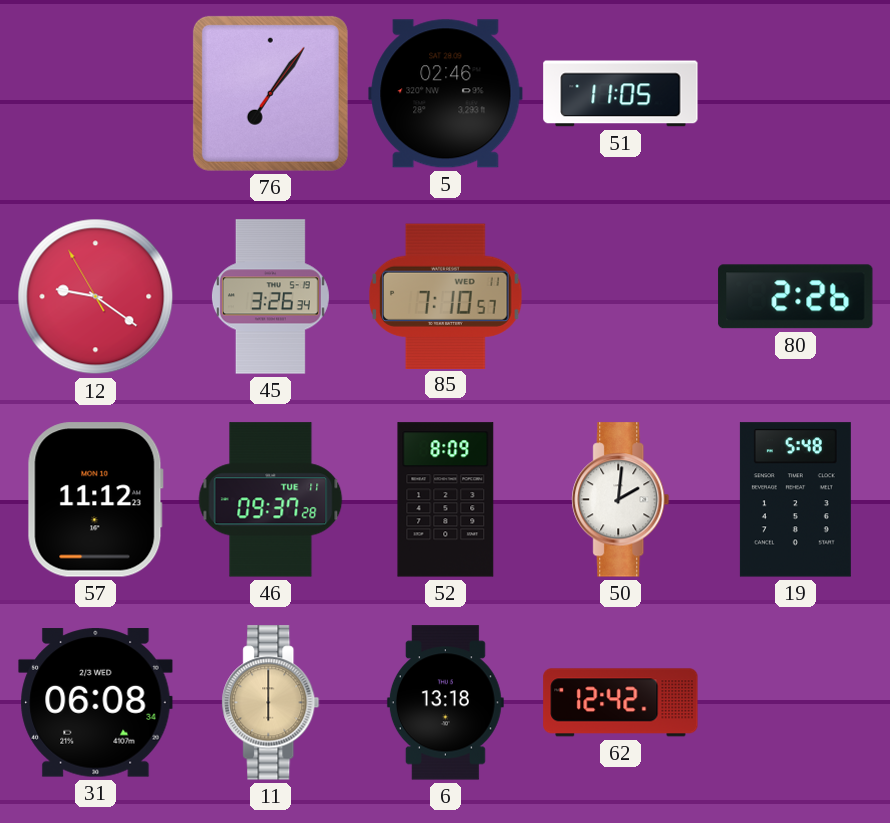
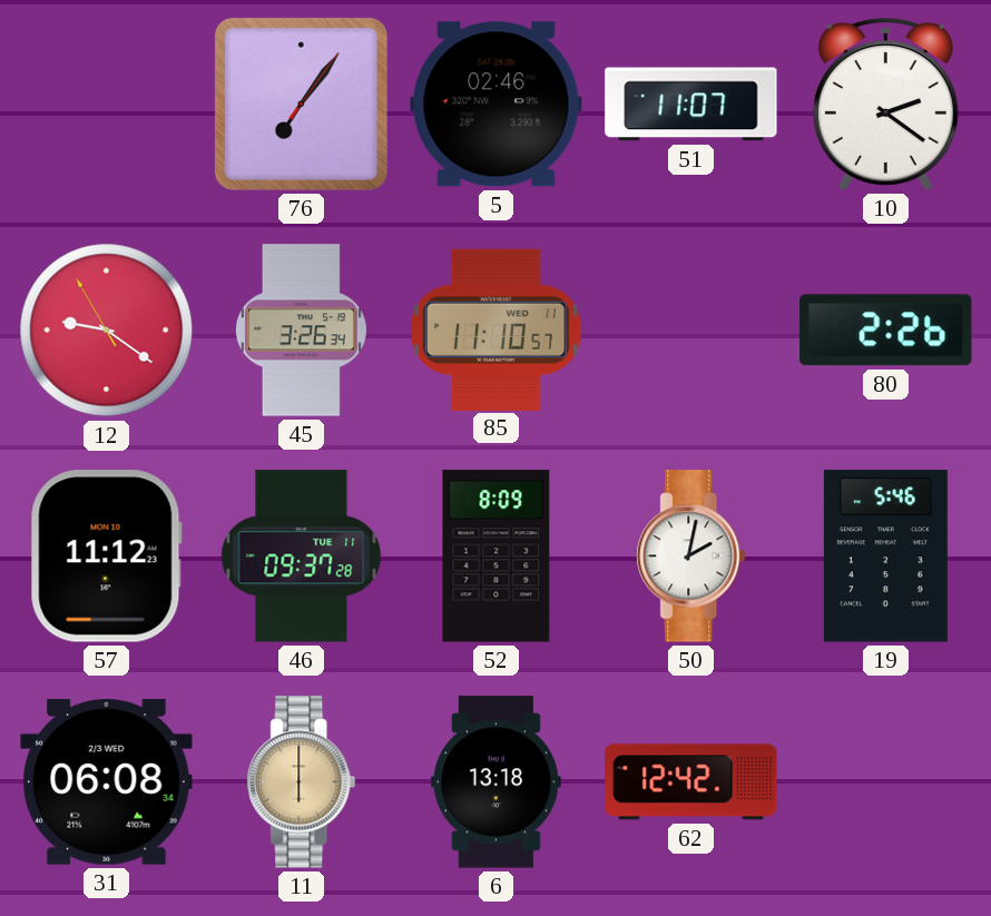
51: 11:05 -> 11:07
10: none -> 2:21
85: 7:10 -> 11:10
50: 2:01 -> 2:02
19: 5:48 -> 5:46
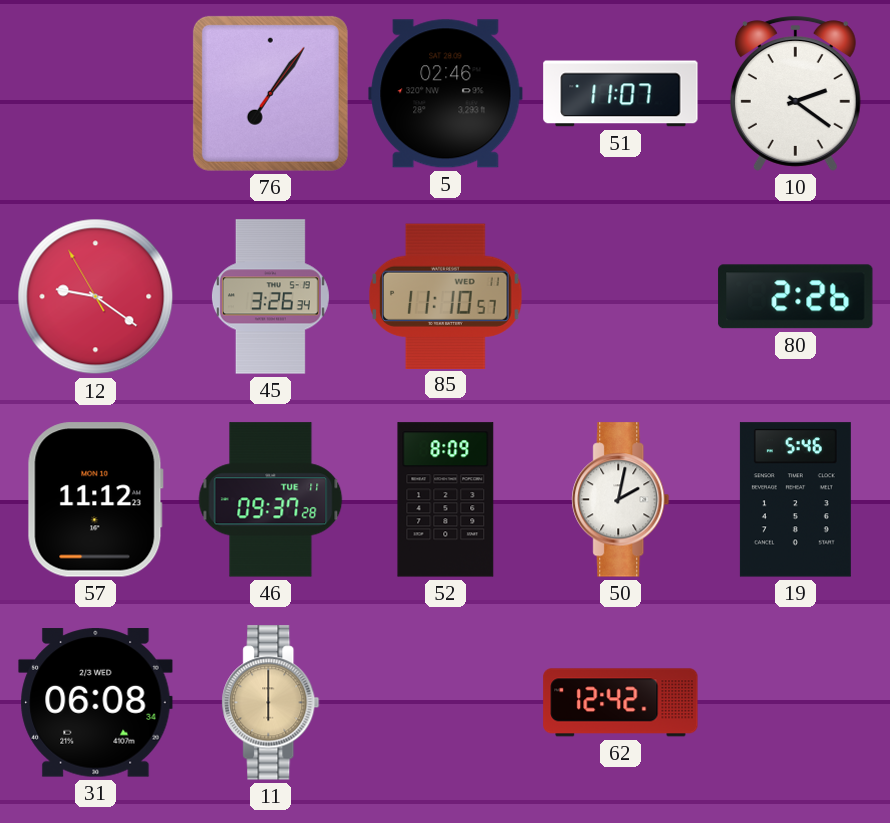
6: 13:18 -> none
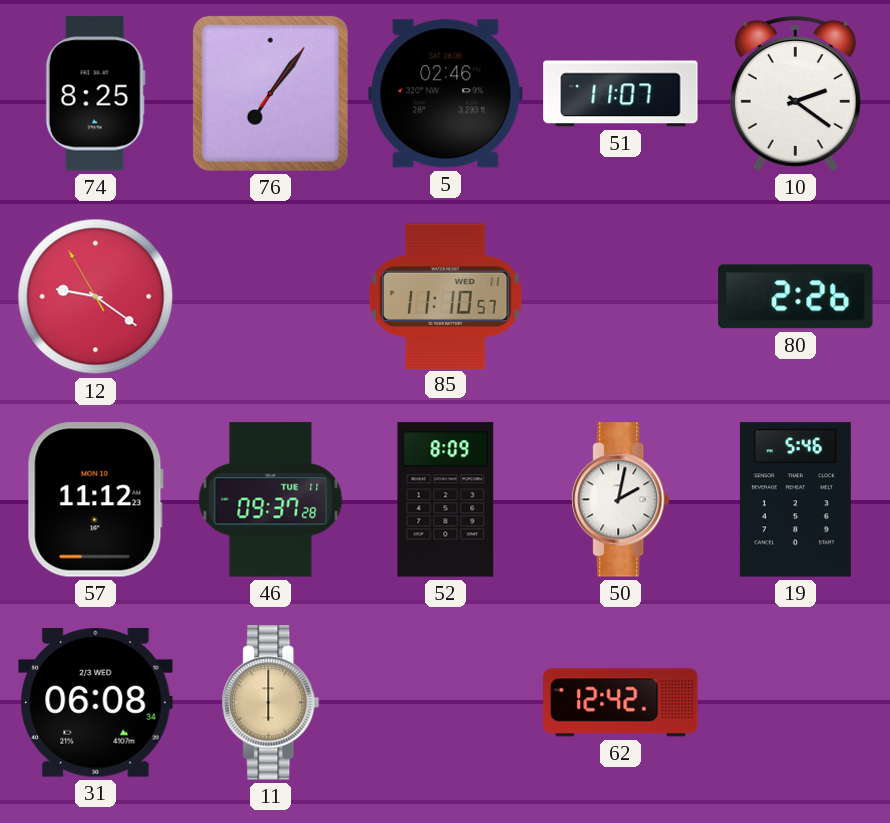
74: none -> 8:25
45: 3:26 -> none
